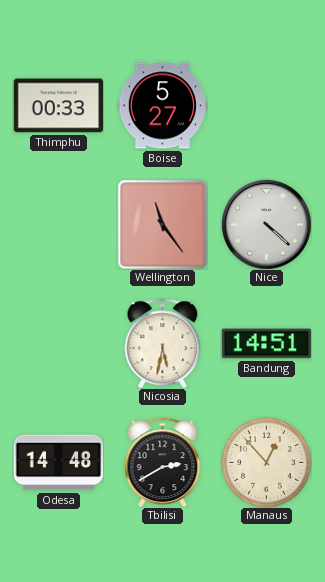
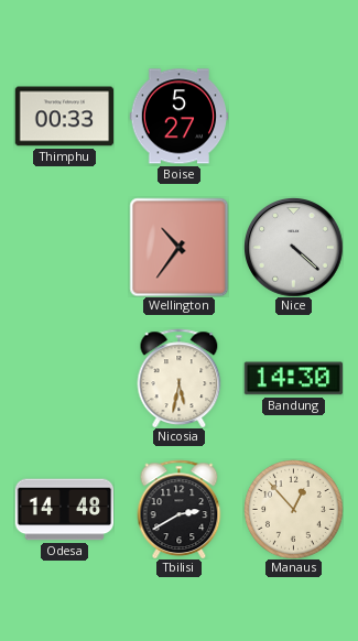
Wellington: 11:24 -> 10:36
Bandung: 14:51 -> 14:30
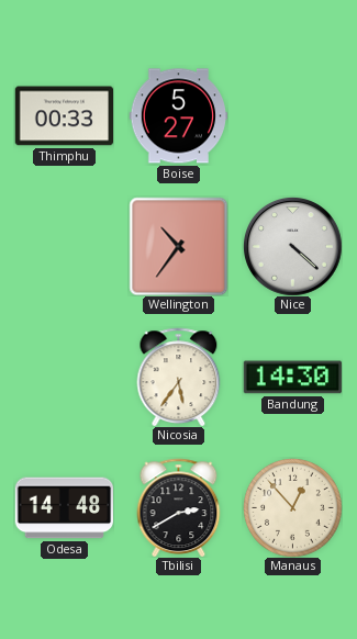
Nicosia: 5:32 -> 5:36
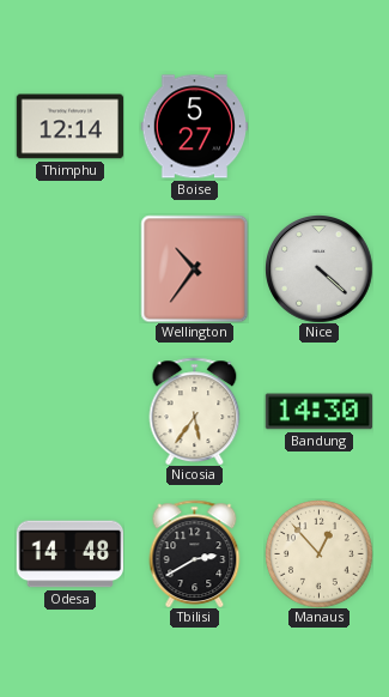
Thimphu: 00:33 -> 12:14
